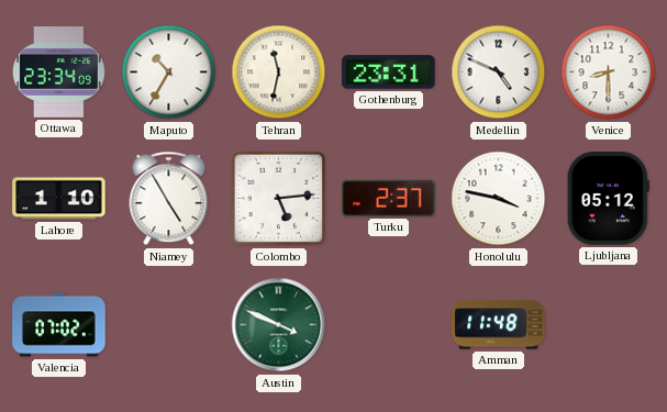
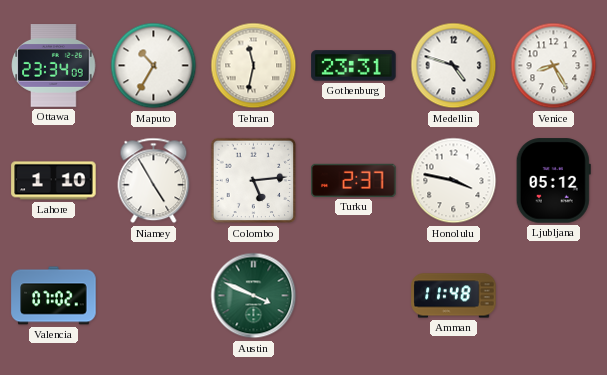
Medellin: 4:49 -> 4:48
Venice: 8:30 -> 8:25
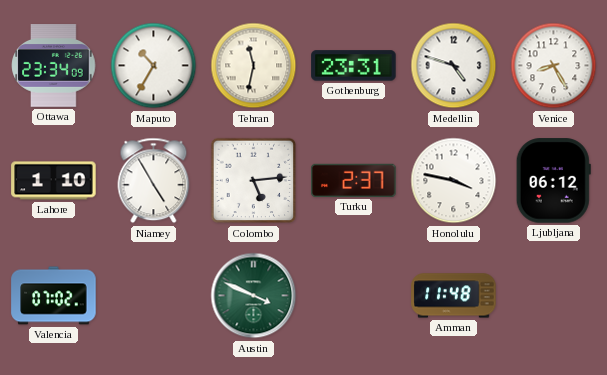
Ljubljana: 05:12 -> 06:12
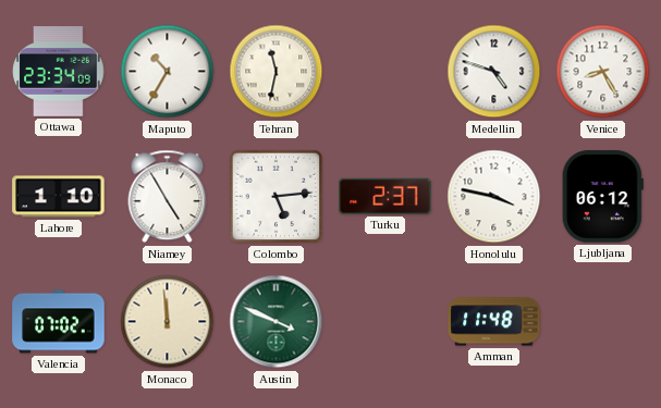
Gothenburg: 23:31 -> none
Monaco: none -> 11:59
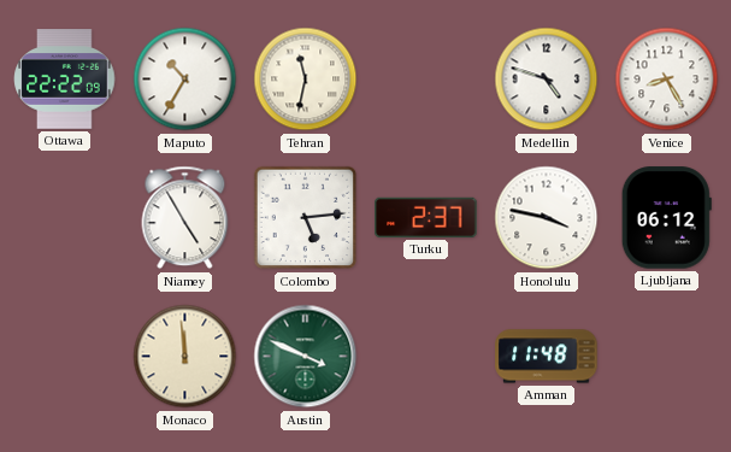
Ottawa: 23:34 -> 22:22
Lahore: 1:10 -> none
Valencia: 07:02 -> none
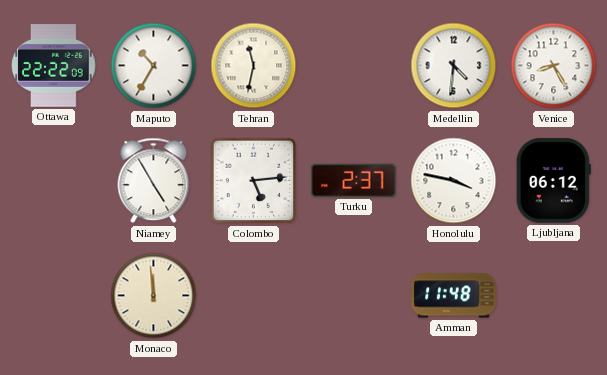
Medellin: 4:48 -> 4:31
Austin: 3:49 -> none
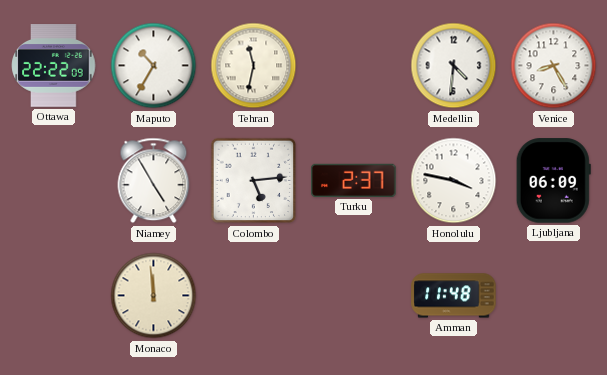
Ljubljana: 06:12 -> 06:09
